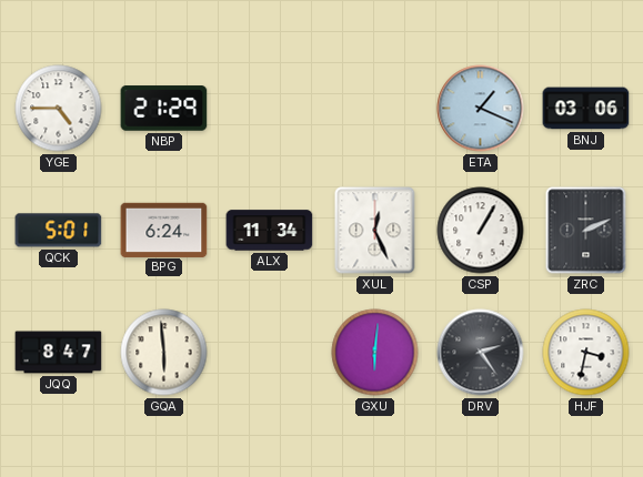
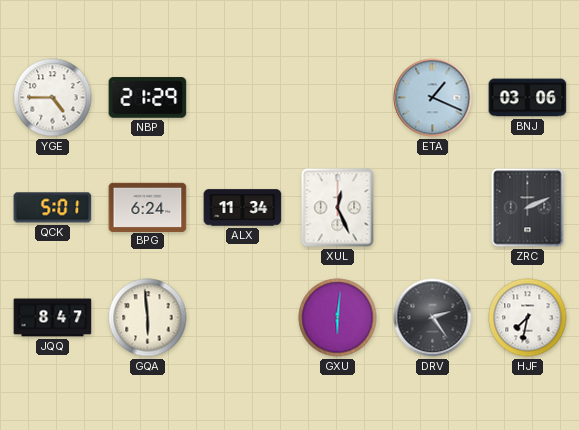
CSP: 1:05 -> none
HJF: 3:32 -> 7:32
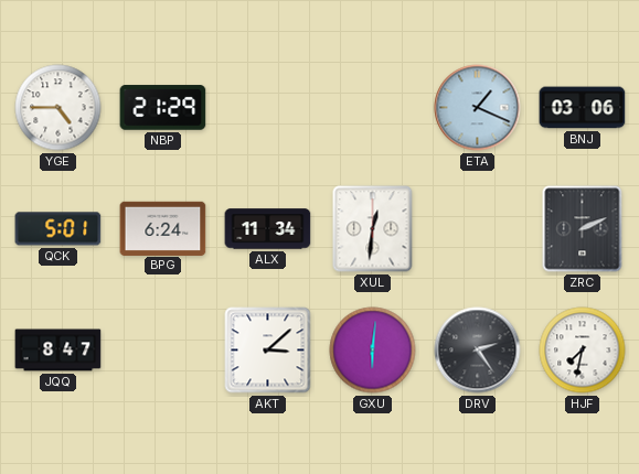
XUL: 12:26 -> 12:31
GQA: 5:59 -> none
AKT: none -> 3:08
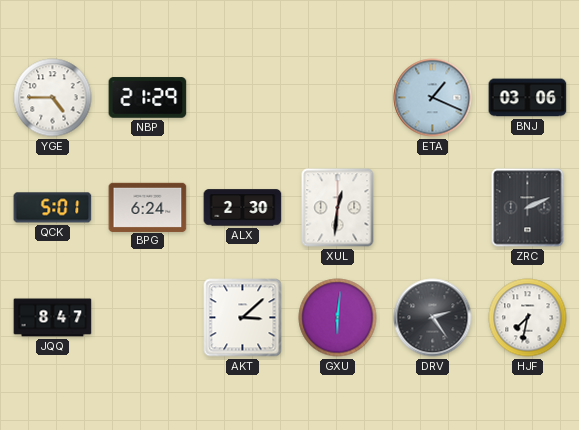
ALX: 11:34 -> 2:30
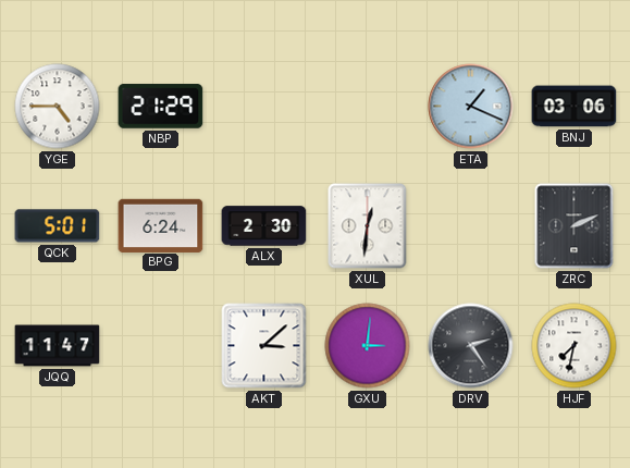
JQQ: 8:47 -> 11:47
GXU: 6:01 -> 3:01
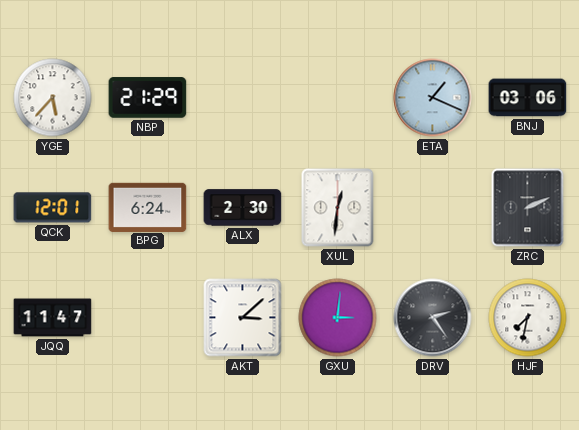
YGE: 4:45 -> 5:37
QCK: 5:01 -> 12:01
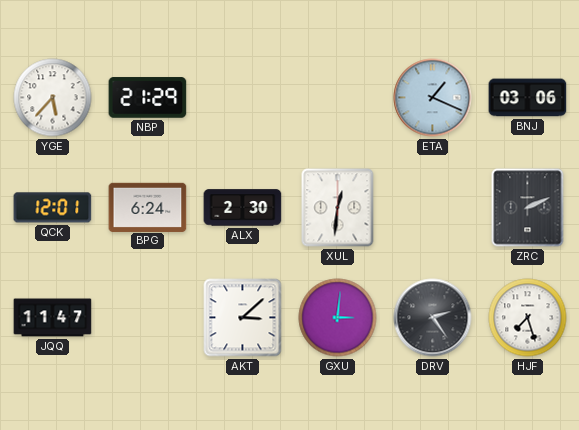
HJF: 7:32 -> 7:27
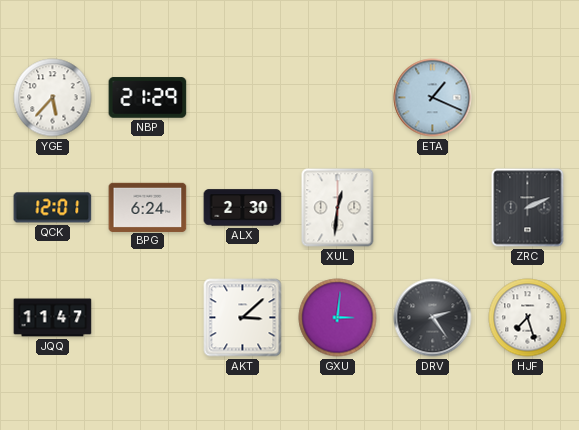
BNJ: 03:06 -> none
